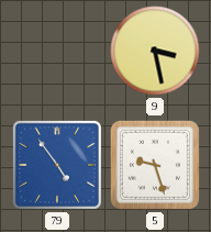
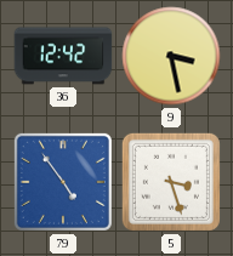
36: none -> 12:42
5: 9:27 -> 3:27
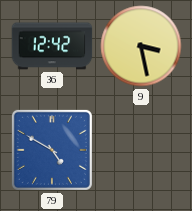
79: 4:54 -> 4:50
5: 3:27 -> none
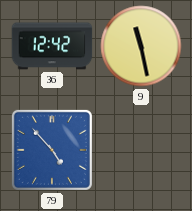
9: 3:28 -> 11:28
79: 4:50 -> 4:53
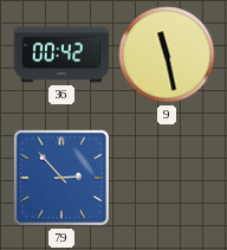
36: 12:42 -> 00:42
79: 4:53 -> 2:53
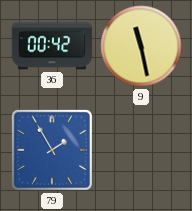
79: 2:53 -> 1:55
